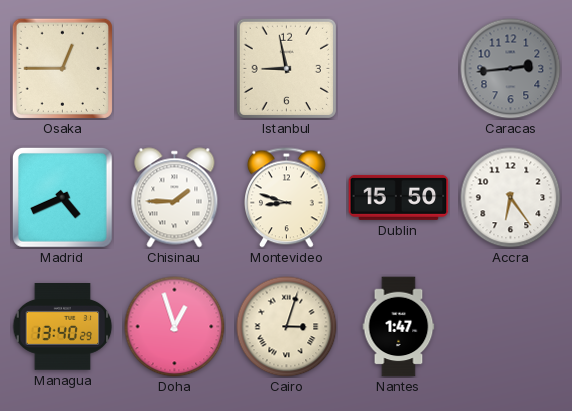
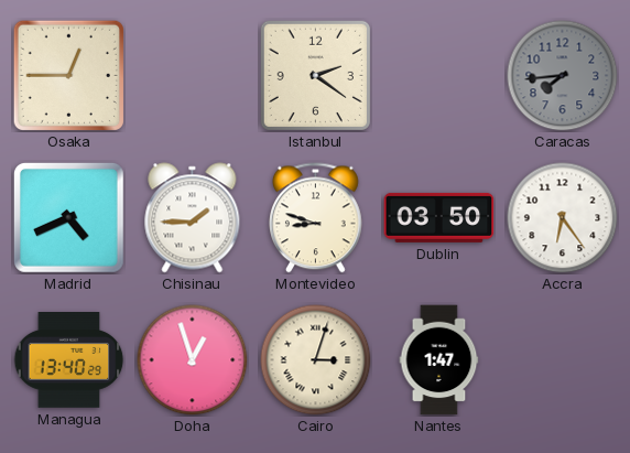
Istanbul: 8:58 -> 2:21
Caracas: 2:44 -> 7:44
Dublin: 15:50 -> 03:50
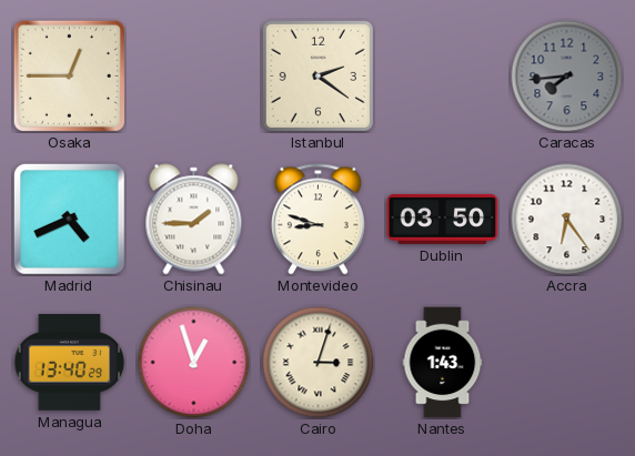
Nantes: 1:47 -> 1:43
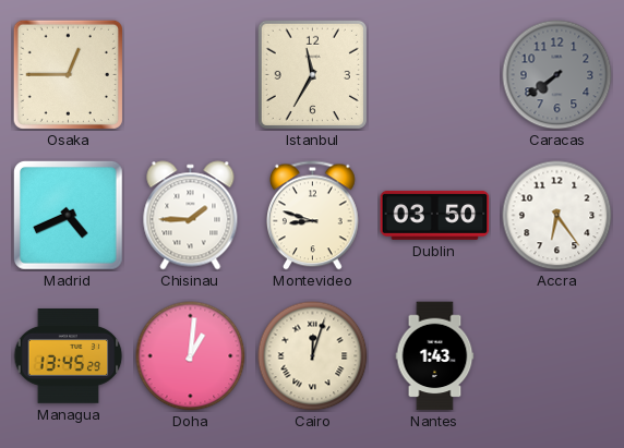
Istanbul: 2:21 -> 11:35
Caracas: 7:44 -> 7:39
Managua: 13:40 -> 13:45
Doha: 12:57 -> 1:01
Cairo: 3:03 -> 12:03
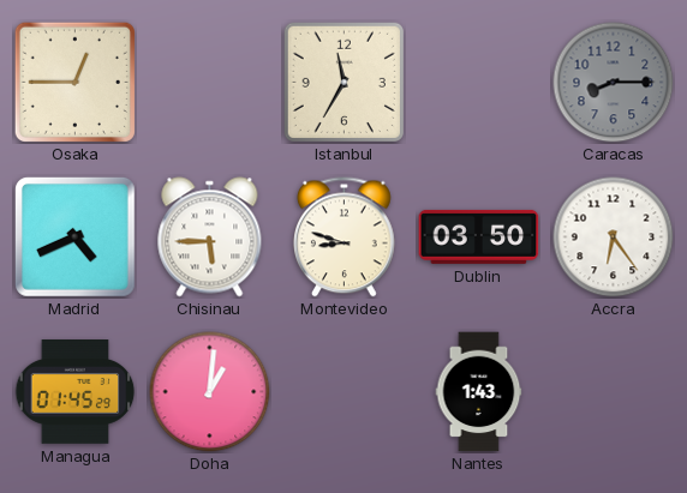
Caracas: 7:39 -> 8:15
Chisinau: 1:45 -> 5:45
Managua: 13:45 -> 01:45
Cairo: 12:03 -> none
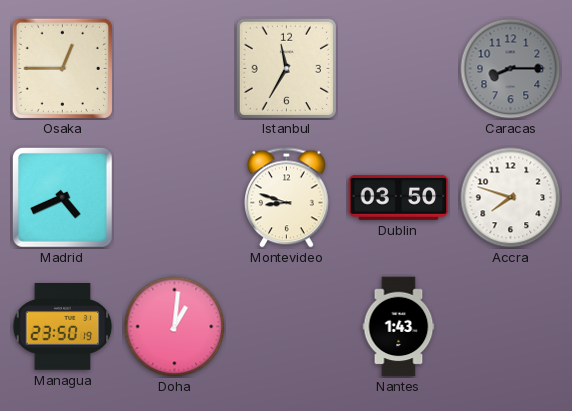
Chisinau: 5:45 -> none
Accra: 6:24 -> 7:48
Managua: 01:45 -> 23:50
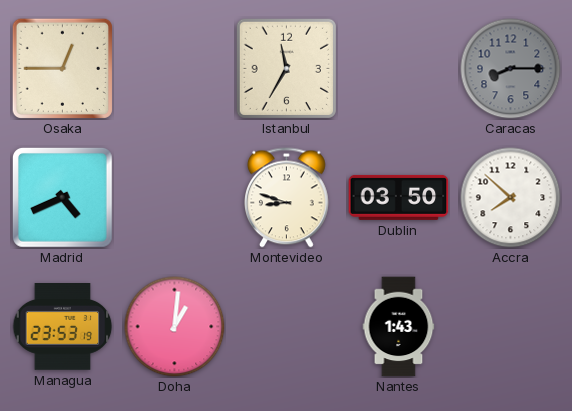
Accra: 7:48 -> 7:52
Managua: 23:50 -> 23:53
